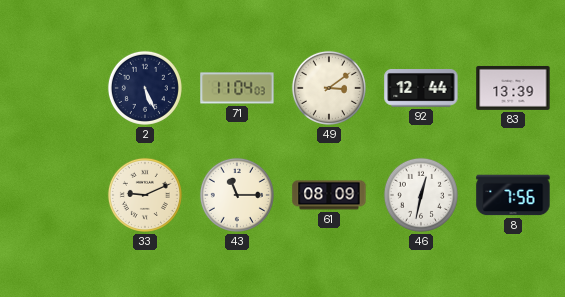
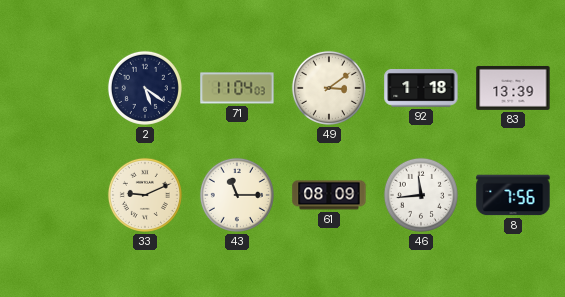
2: 5:26 -> 5:21
92: 12:44 -> 1:18
46: 12:32 -> 11:44
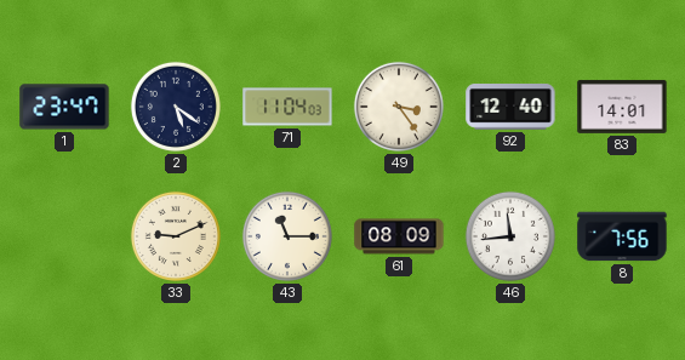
1: none -> 23:47
49: 3:09 -> 3:24
92: 1:18 -> 12:40
83: 13:39 -> 14:01
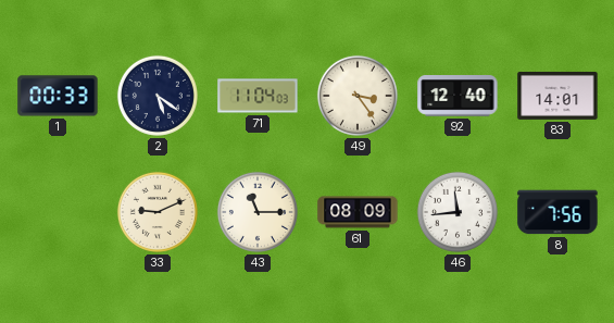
1: 23:47 -> 00:33
